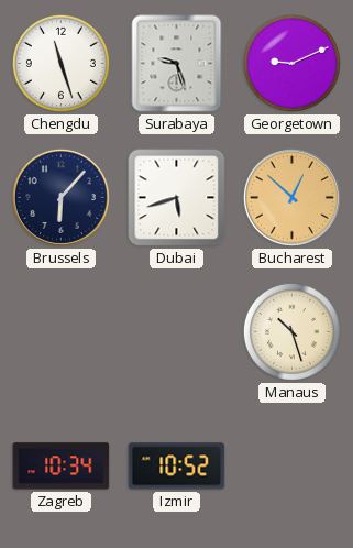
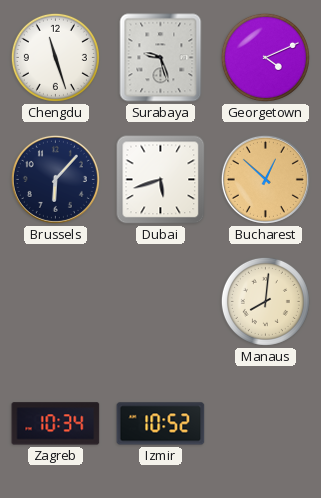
Georgetown: 9:11 -> 4:11
Manaus: 10:27 -> 8:01
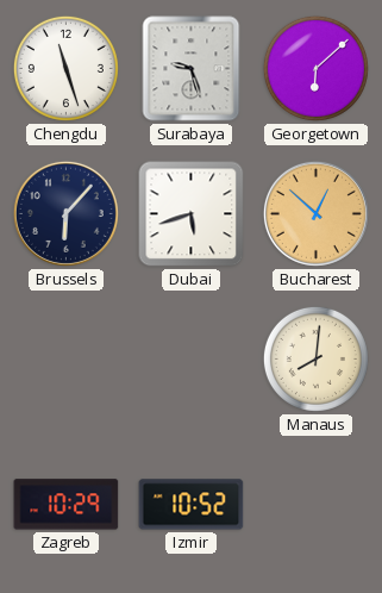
Georgetown: 4:11 -> 6:08
Zagreb: 10:34 -> 10:29
